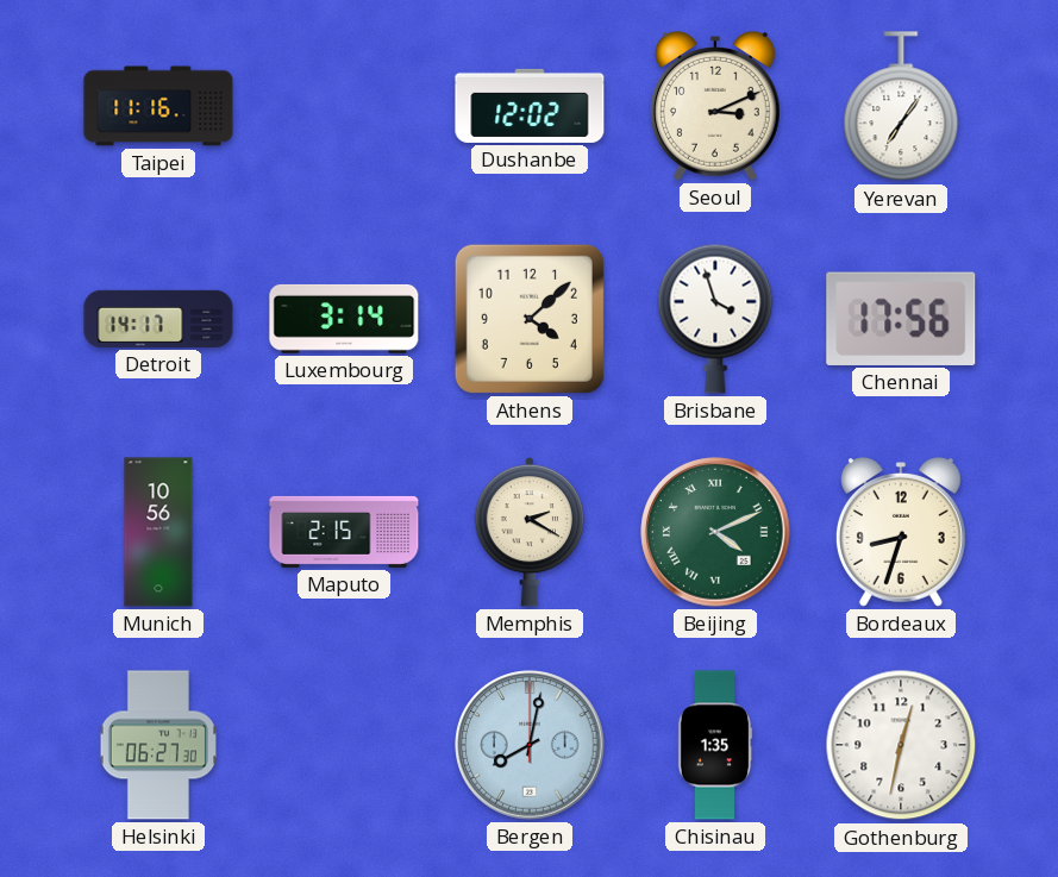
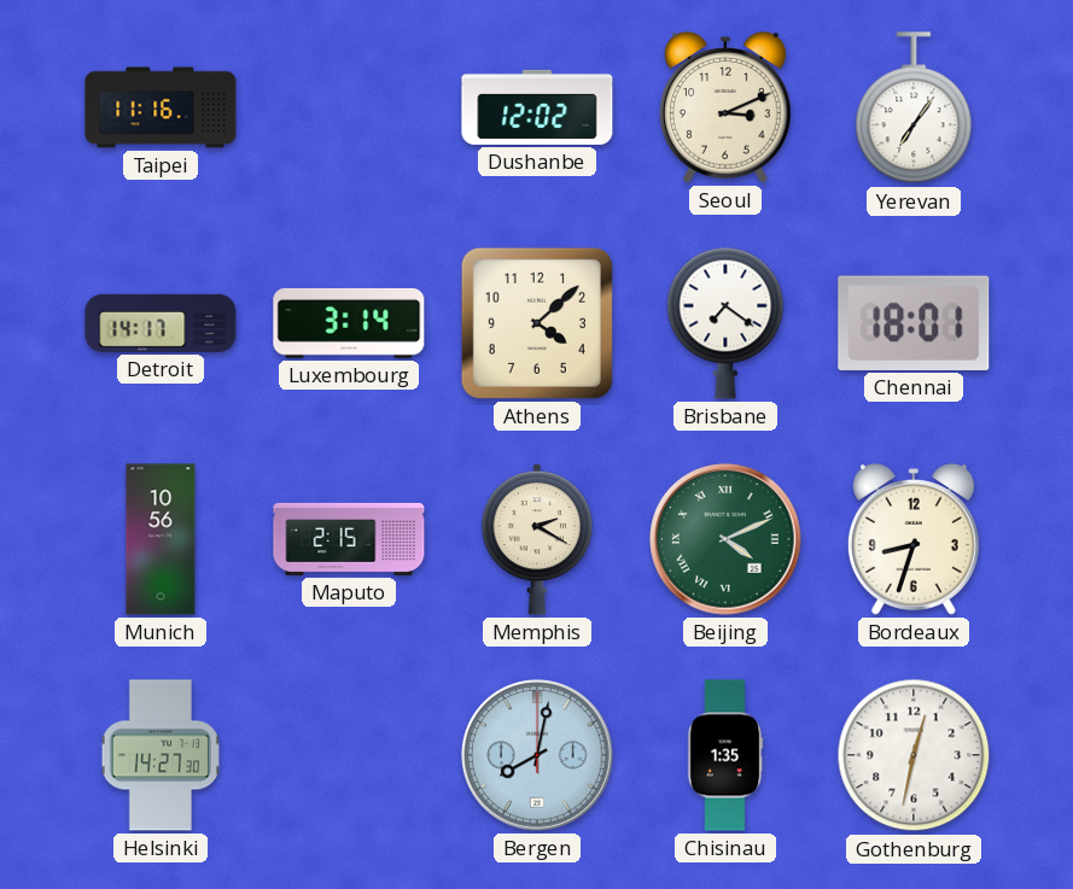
Brisbane: 3:57 -> 7:21
Chennai: 17:56 -> 18:01
Helsinki: 06:27 -> 14:27
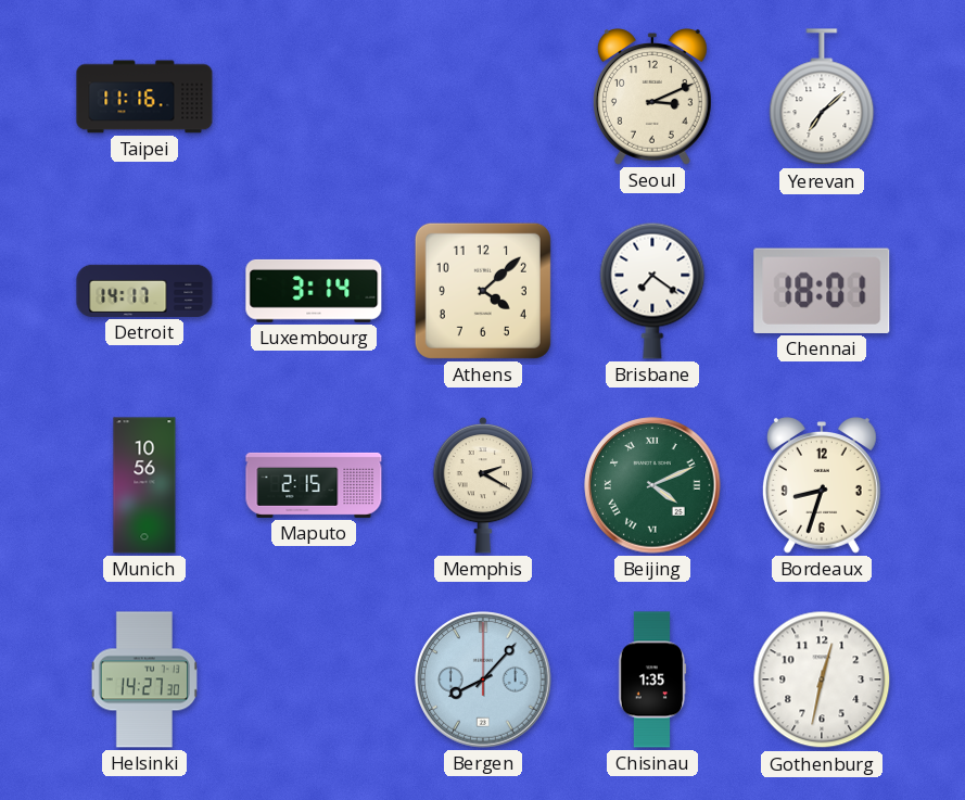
Dushanbe: 12:02 -> none
Yerevan: 7:06 -> 7:08
Bergen: 8:02 -> 8:07
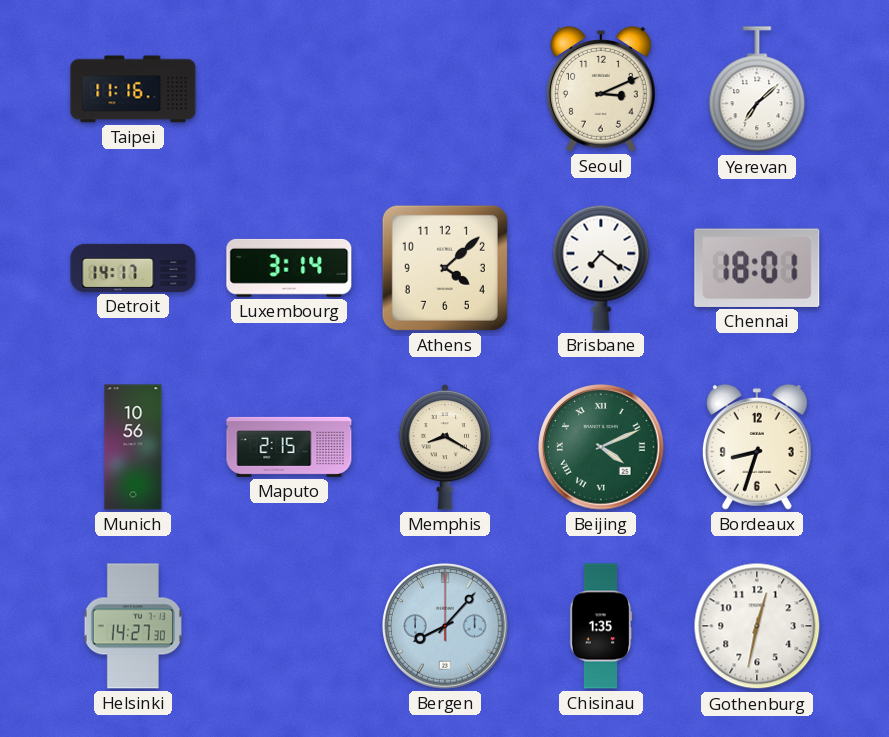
Memphis: 2:20 -> 8:20
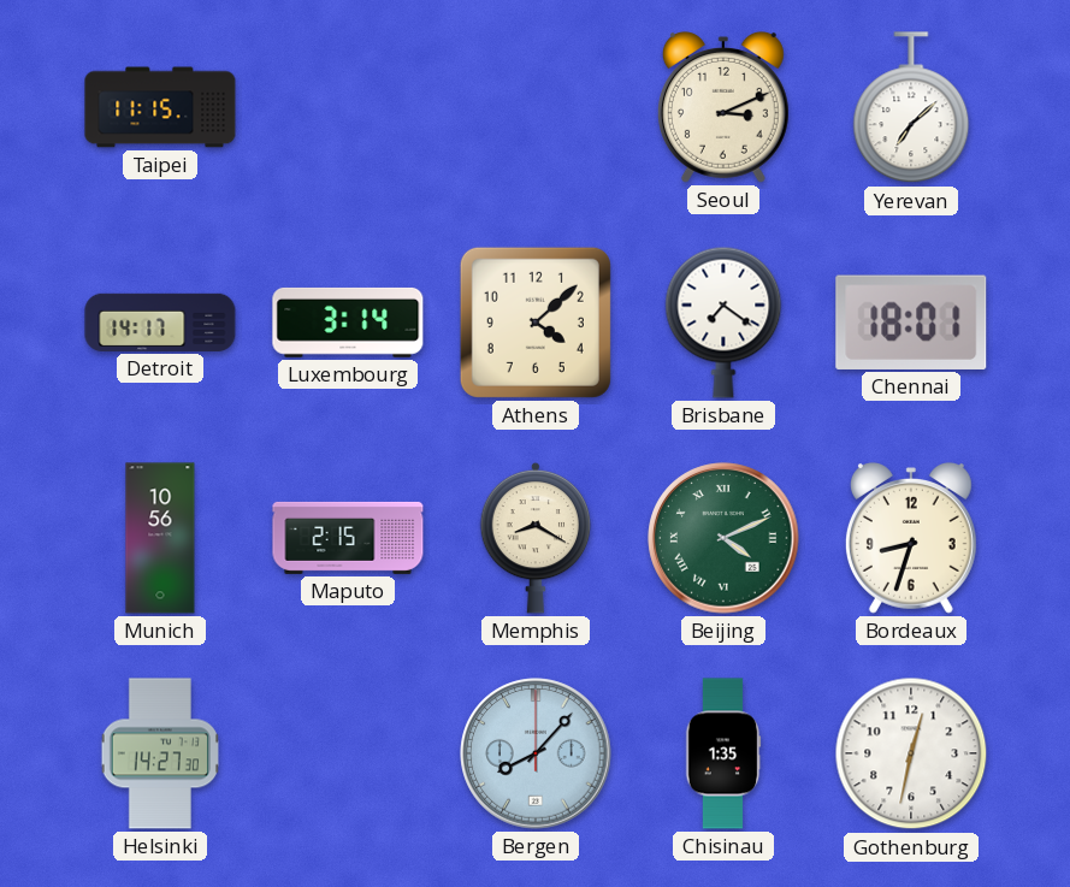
Taipei: 11:16 -> 11:15
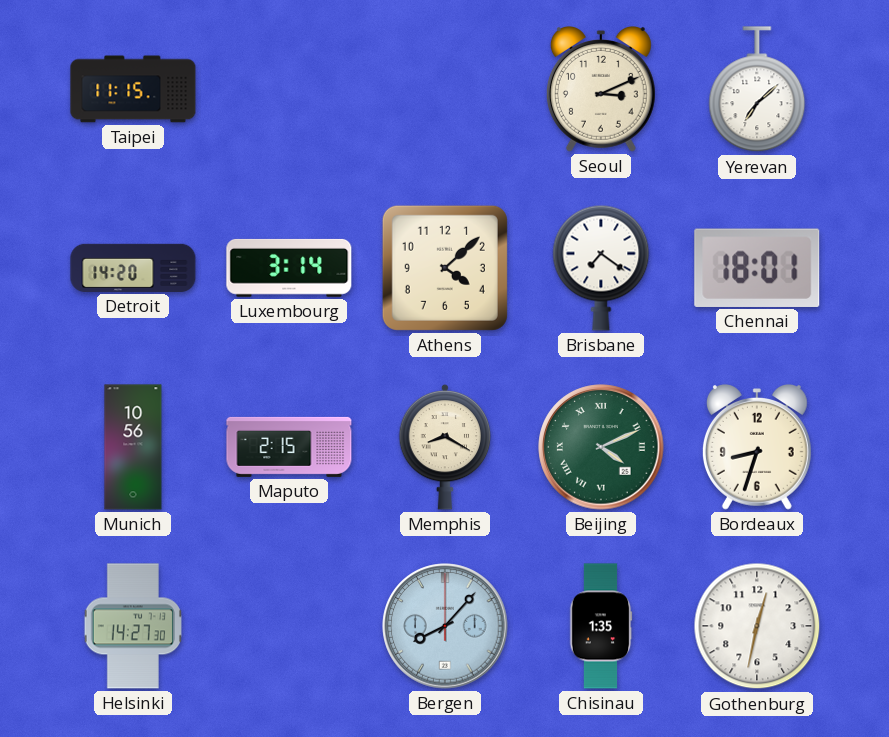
Detroit: 14:17 -> 14:20
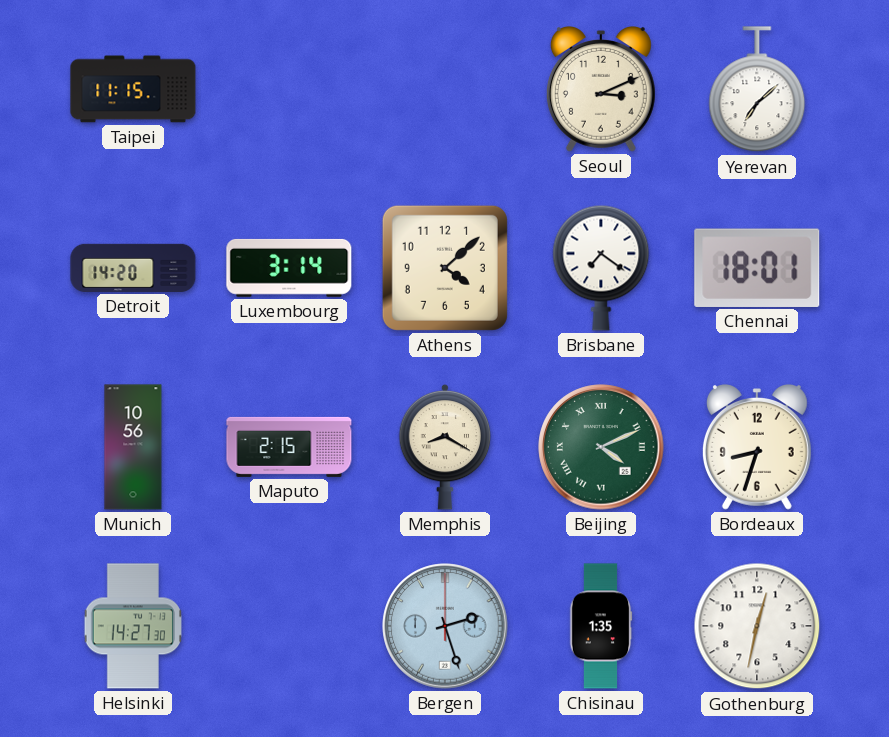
Bergen: 8:07 -> 2:27
